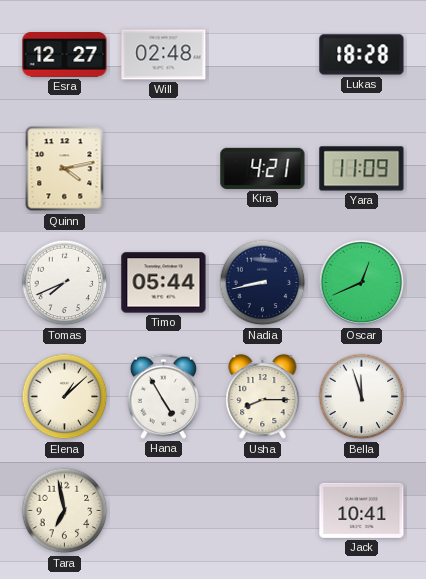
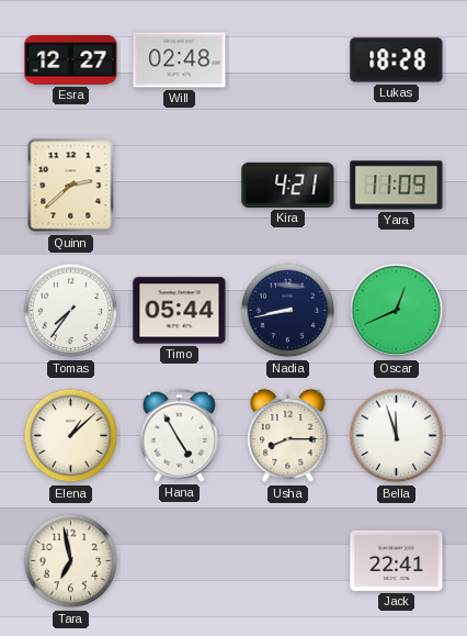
Quinn: 4:13 -> 2:38
Tomas: 7:41 -> 7:36
Jack: 10:41 -> 22:41
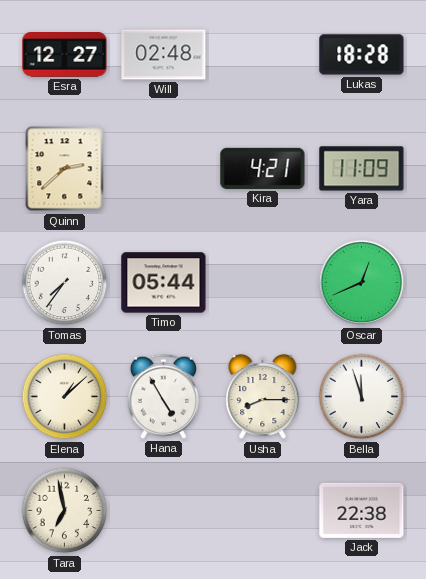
Nadia: 8:43 -> none
Jack: 22:41 -> 22:38
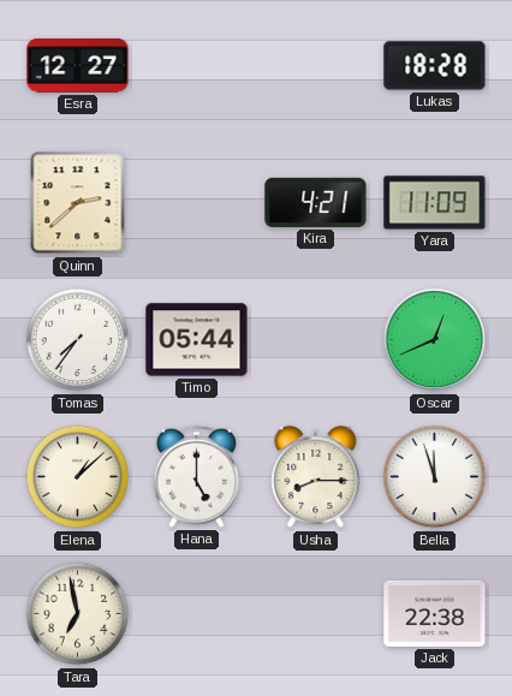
Will: 02:48 -> none
Hana: 4:55 -> 5:00
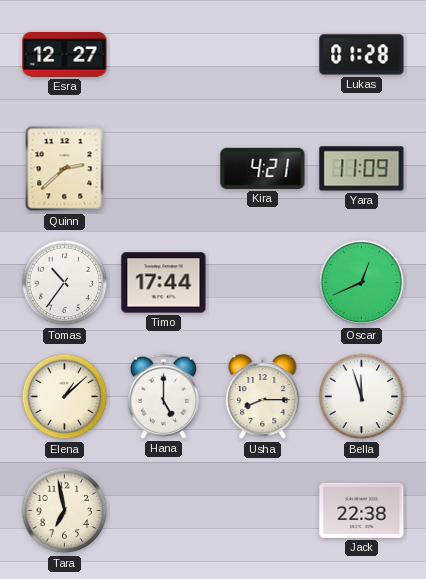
Lukas: 18:28 -> 01:28
Tomas: 7:36 -> 10:36
Timo: 05:44 -> 17:44
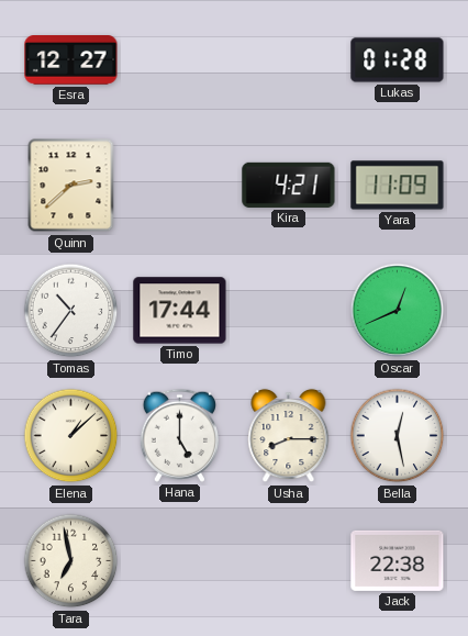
Bella: 11:57 -> 12:28
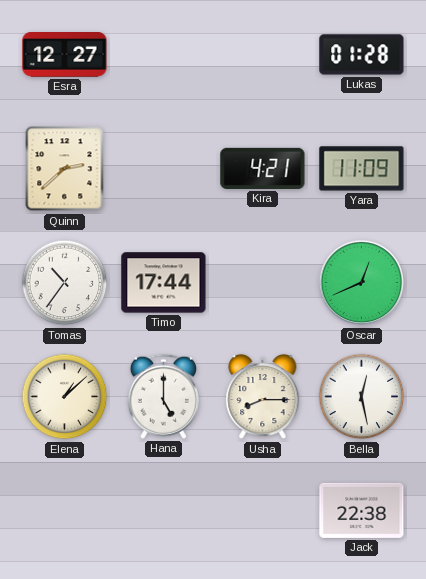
Tara: 6:58 -> none
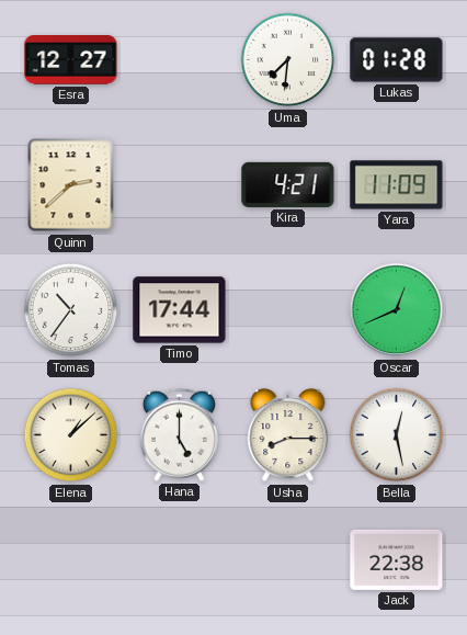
Uma: none -> 7:31
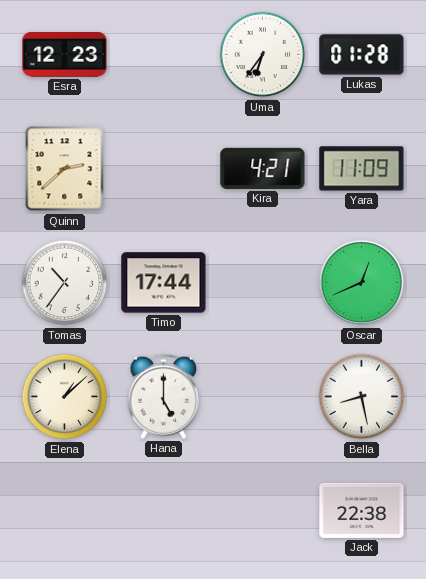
Esra: 12:27 -> 12:23
Uma: 7:31 -> 6:36
Usha: 8:15 -> none
Bella: 12:28 -> 8:28
